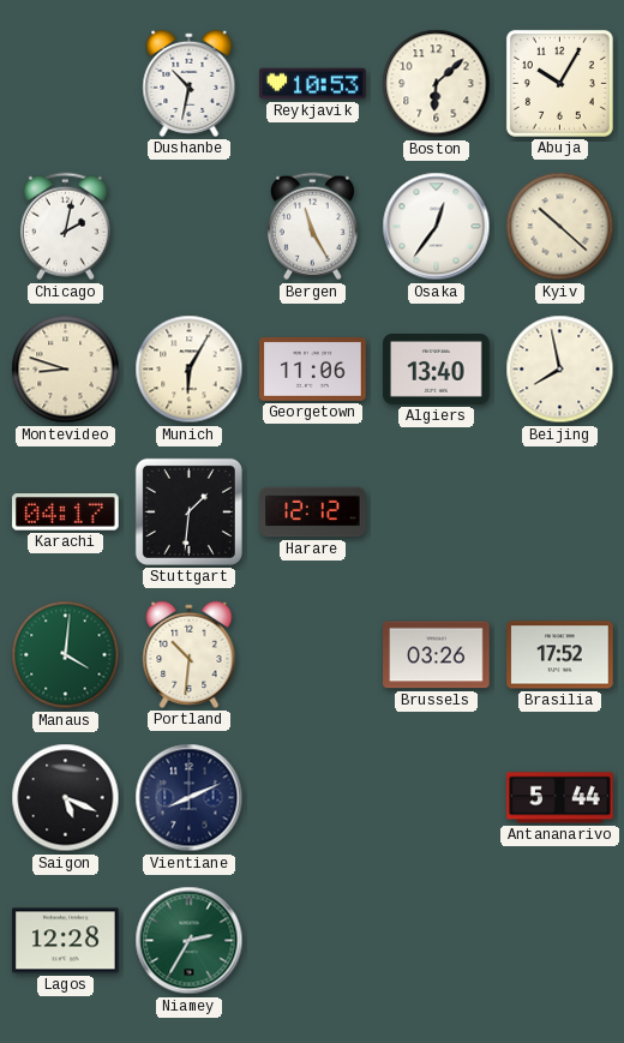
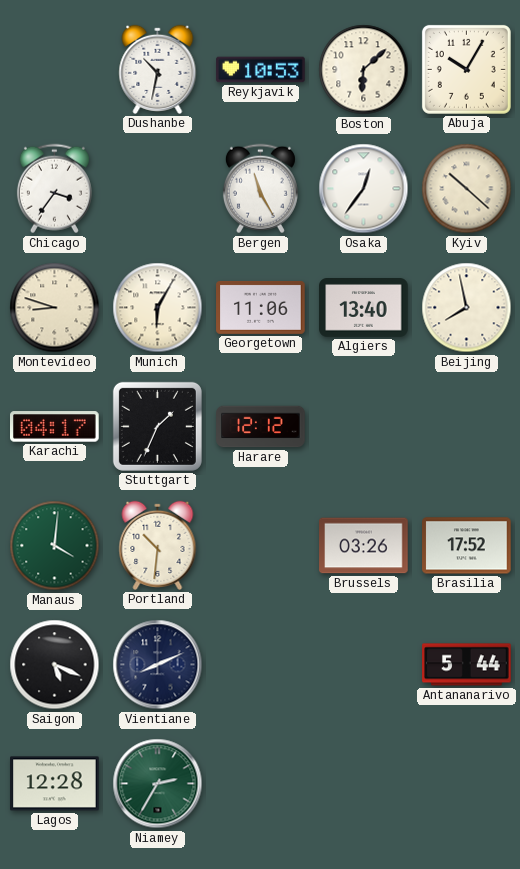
Chicago: 2:02 -> 3:36
Stuttgart: 1:31 -> 1:34
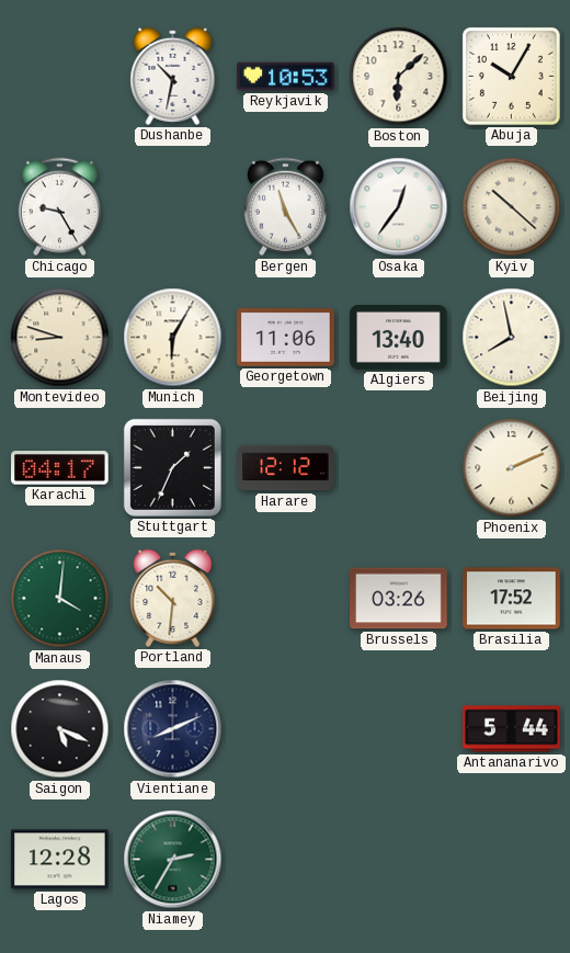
Chicago: 3:36 -> 9:25
Phoenix: none -> 2:11
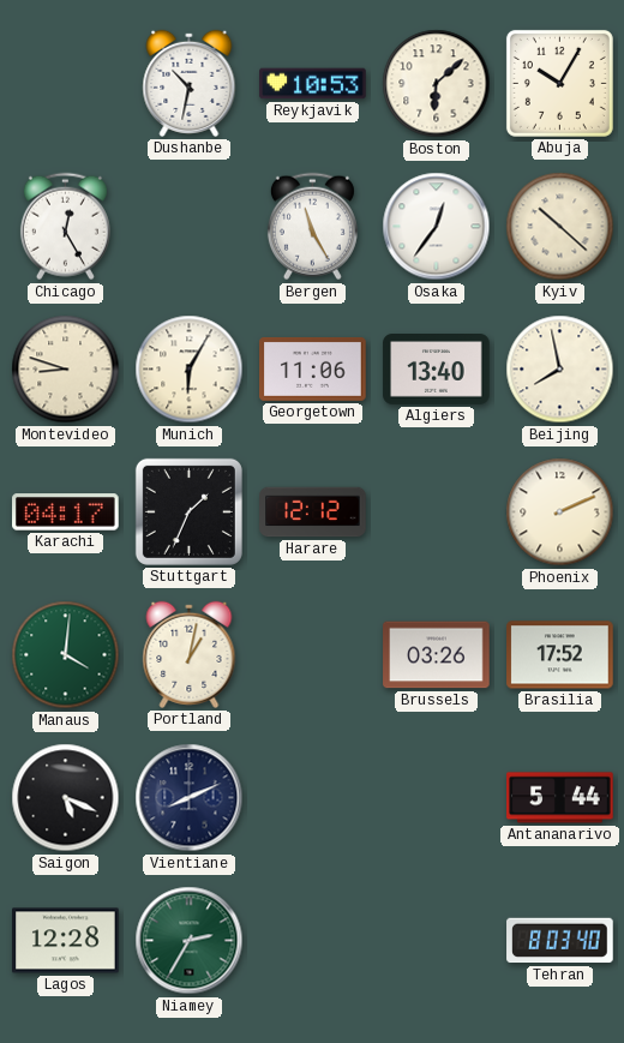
Chicago: 9:25 -> 12:25
Portland: 10:31 -> 1:02
Tehran: none -> 8:03
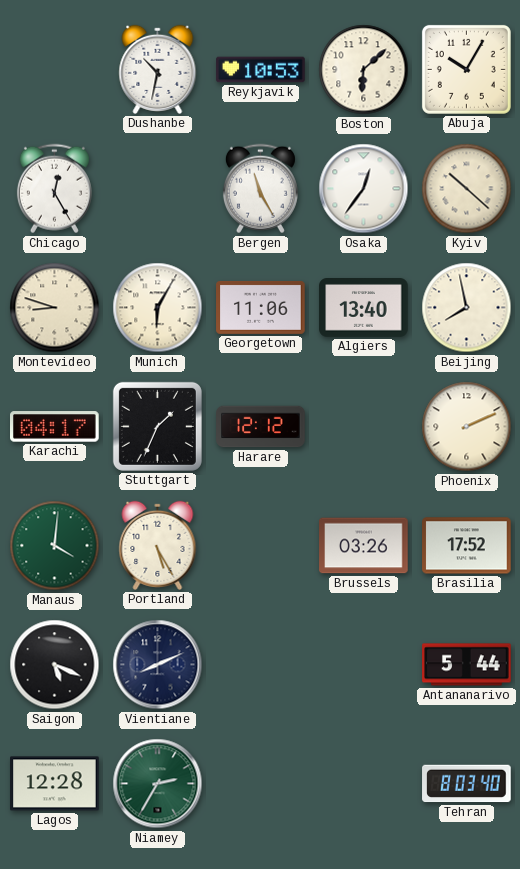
Portland: 1:02 -> 5:25
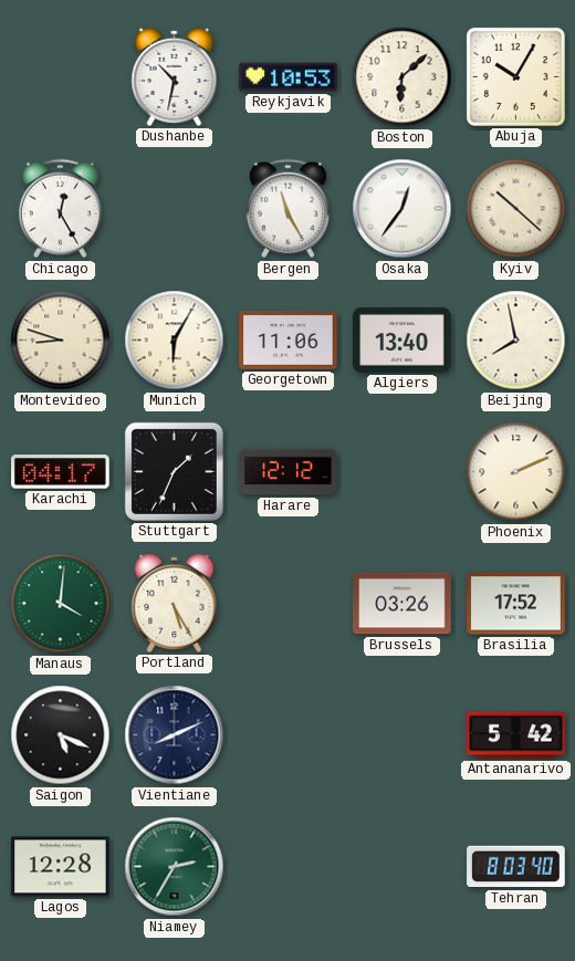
Antananarivo: 5:44 -> 5:42
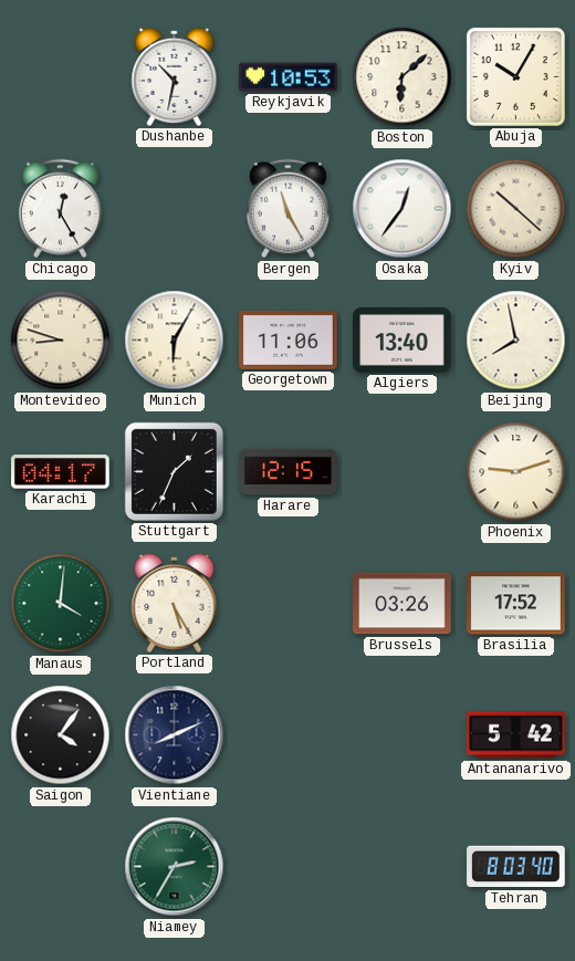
Harare: 12:12 -> 12:15
Phoenix: 2:11 -> 9:12
Saigon: 5:19 -> 4:06
Lagos: 12:28 -> none
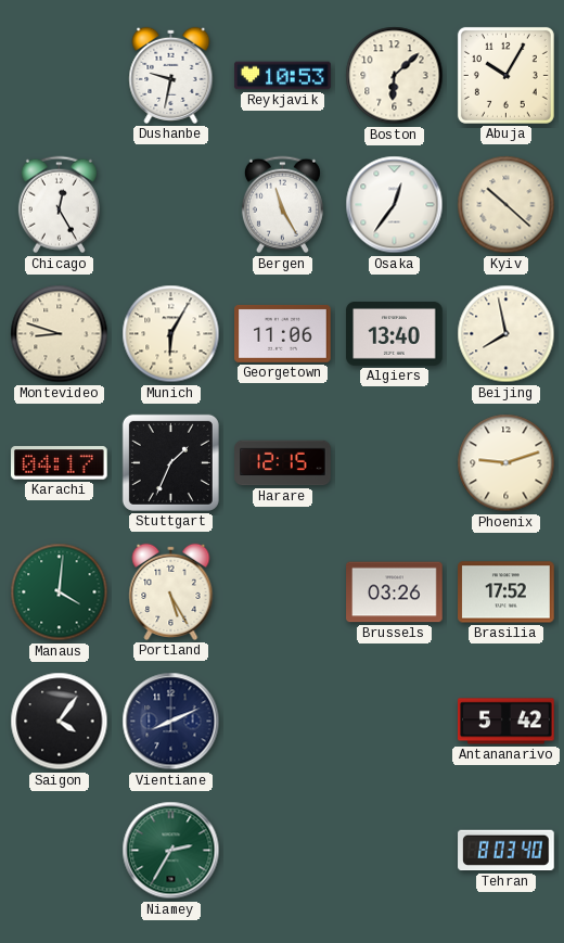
Dushanbe: 10:32 -> 9:32
